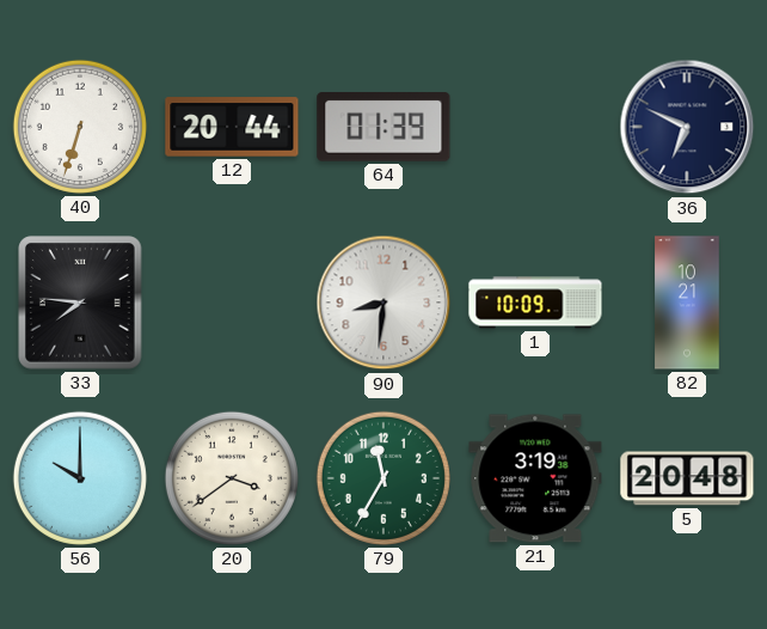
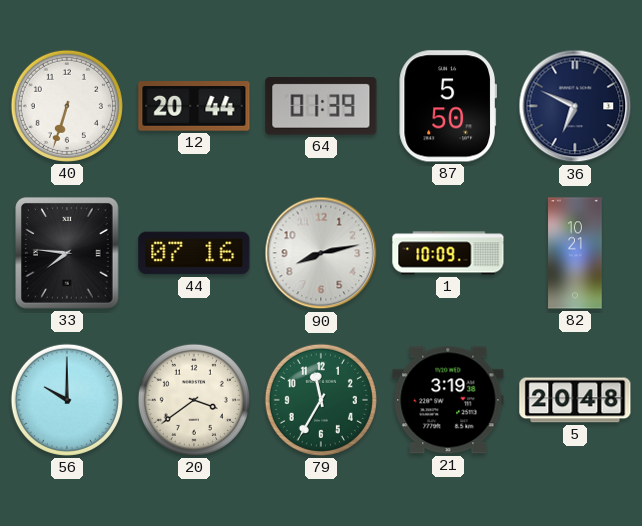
87: none -> 5:50
44: none -> 07:16
90: 8:31 -> 8:13
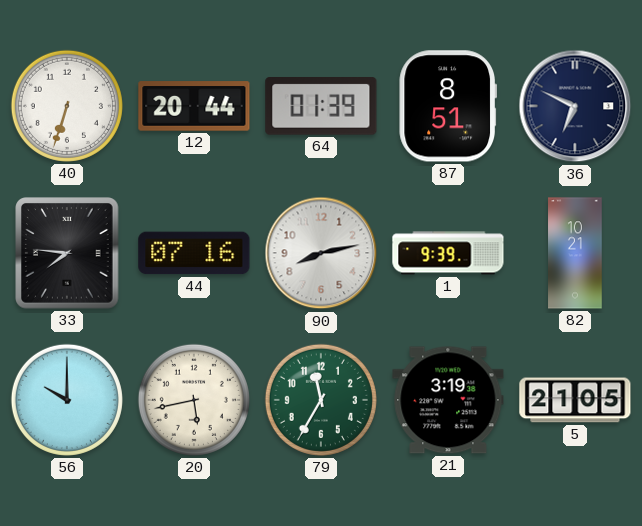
87: 5:50 -> 8:51
1: 10:09 -> 9:39
20: 3:39 -> 5:43
5: 20:48 -> 21:05
